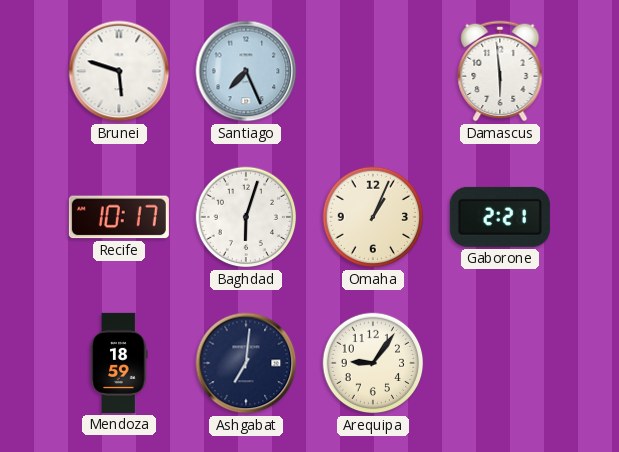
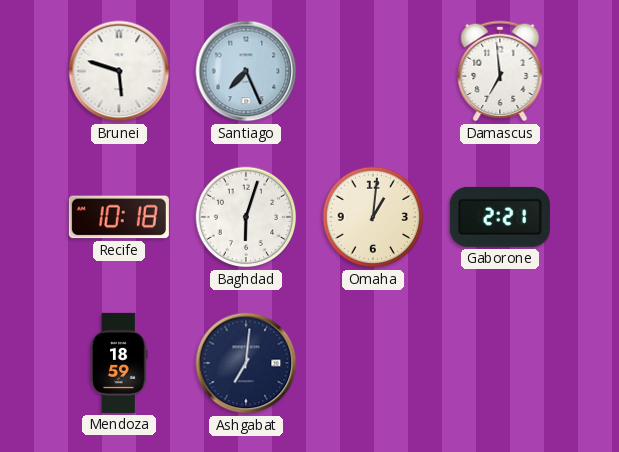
Damascus: 5:59 -> 6:59
Recife: 10:17 -> 10:18
Omaha: 1:04 -> 1:01
Arequipa: 9:06 -> none
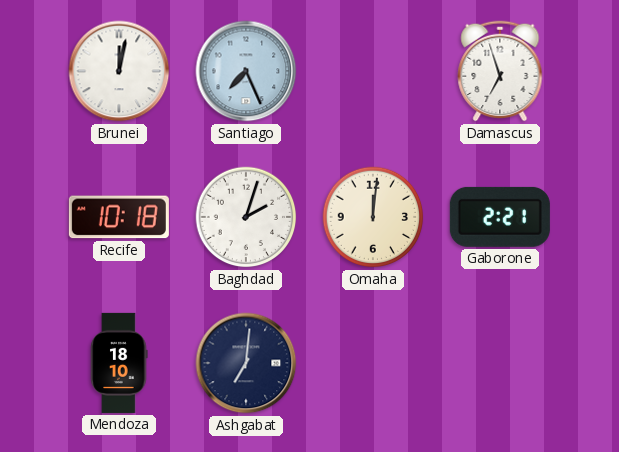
Brunei: 5:48 -> 12:02
Damascus: 6:59 -> 6:57
Baghdad: 6:03 -> 2:03
Omaha: 1:01 -> 12:01
Mendoza: 18:59 -> 18:10
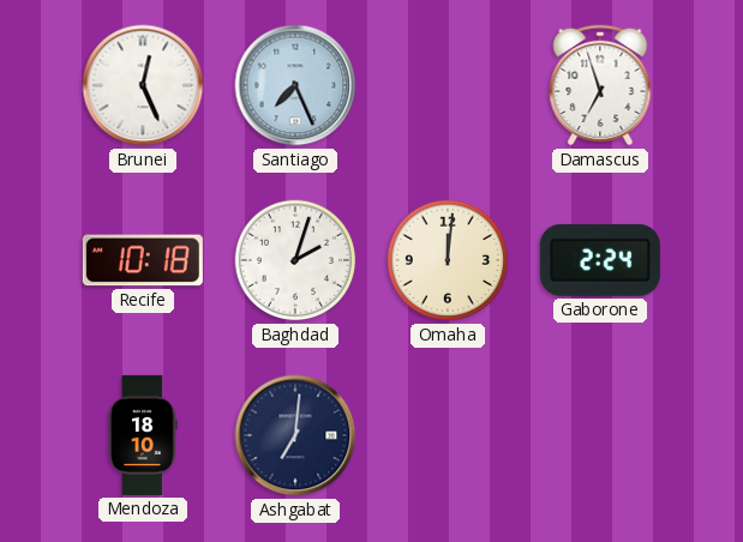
Brunei: 12:02 -> 12:26
Gaborone: 2:21 -> 2:24
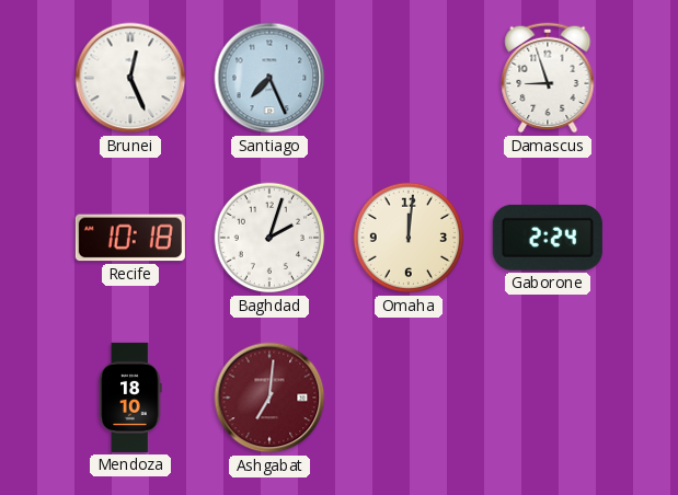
Damascus: 6:57 -> 8:57
Ashgabat dial: navy -> burgundy
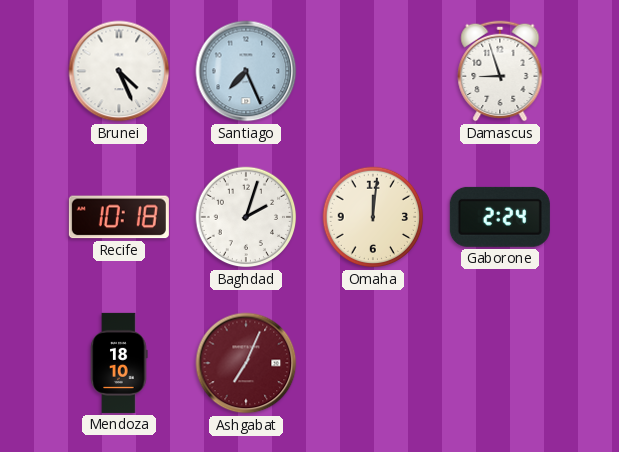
Brunei: 12:26 -> 4:26
Ashgabat: 7:01 -> 7:04
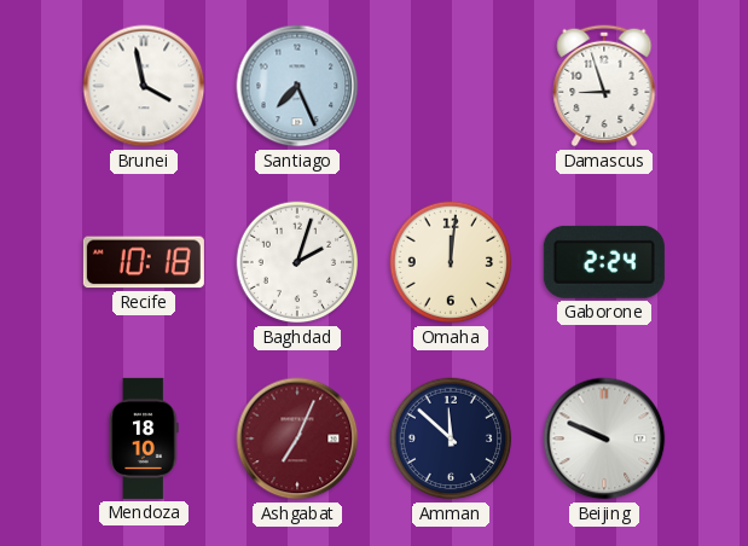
Brunei: 4:26 -> 3:58
Amman: none -> 11:52
Beijing: none -> 9:49
